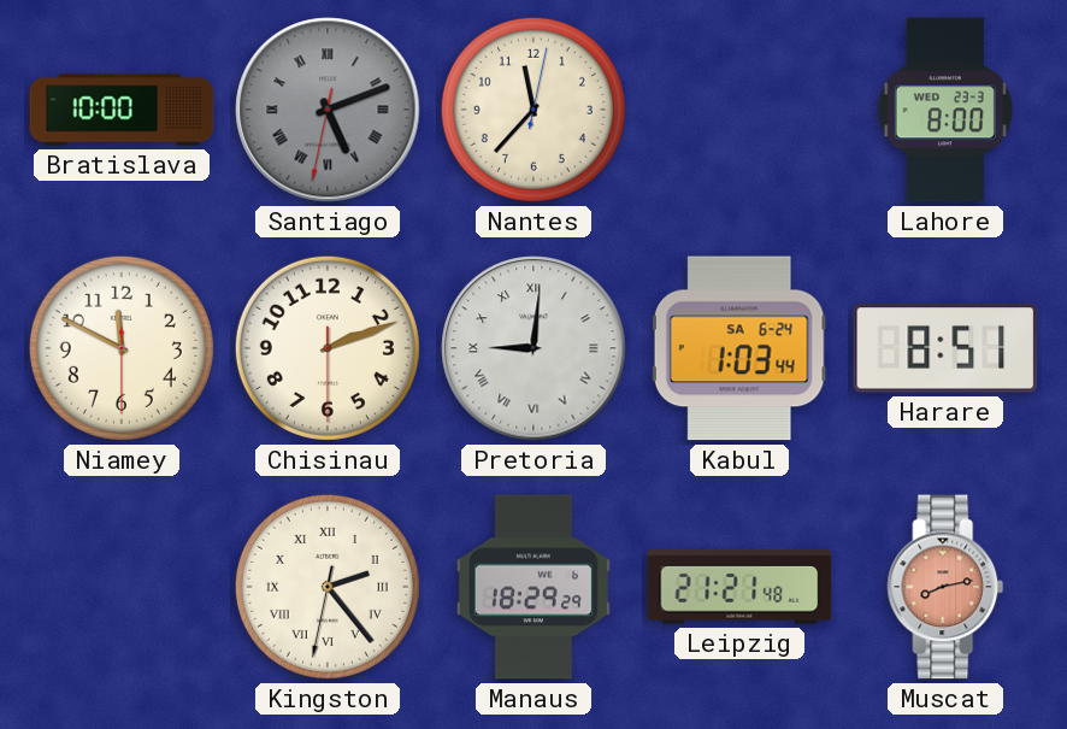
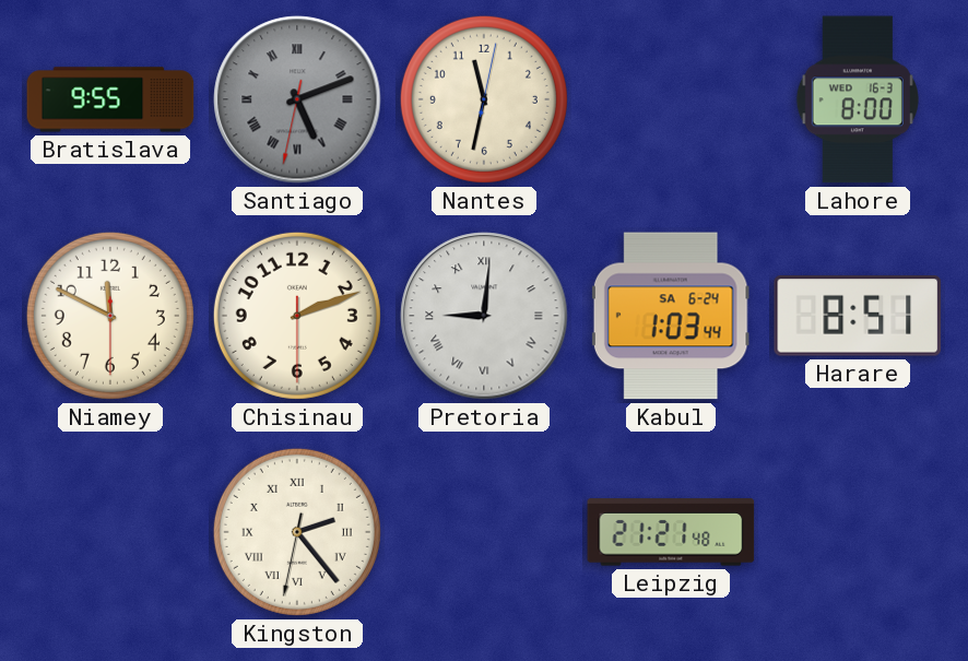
Bratislava: 10:00 -> 9:55
Nantes: 11:37 -> 11:32
Lahore date: WED 23-3 -> WED 16-3
Manaus: 18:29 -> none
Muscat: 8:13 -> none
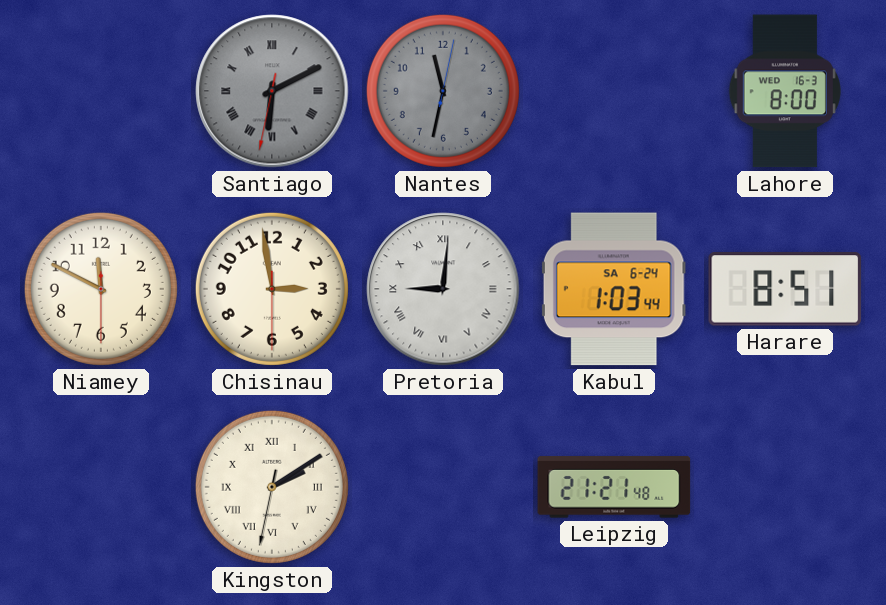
Bratislava: 9:55 -> none
Santiago: 5:11 -> 6:10
Nantes dial: cream -> grey
Chisinau: 2:11 -> 2:58
Kingston: 2:23 -> 2:09
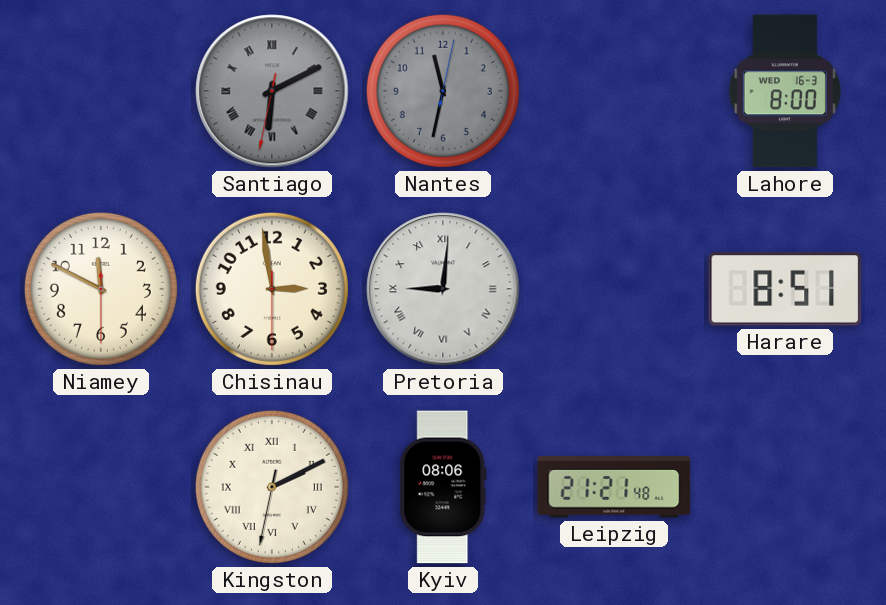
Kabul: 1:03 -> none
Kingston: 2:09 -> 2:10
Kyiv: none -> 08:06
